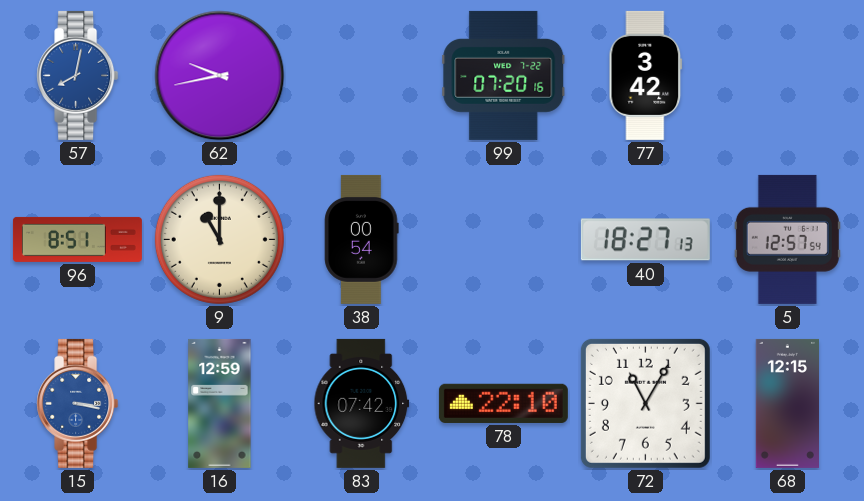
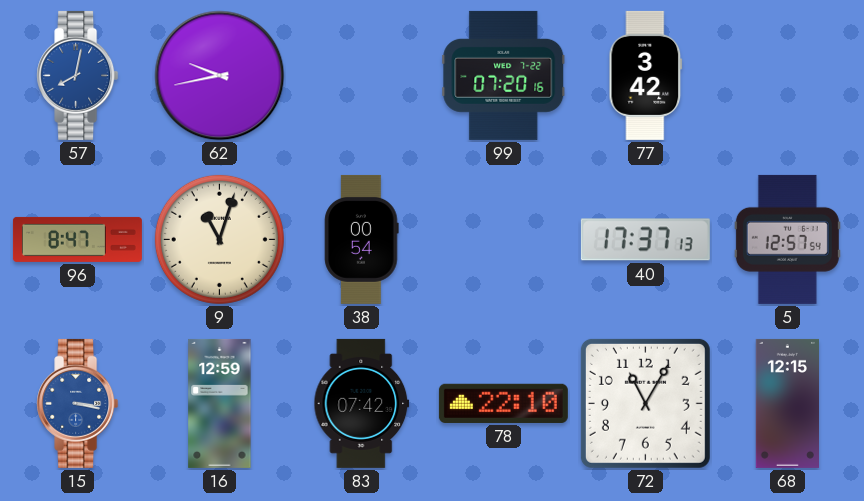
96: 8:51 -> 8:47
9: 11:00 -> 11:03
40: 18:27 -> 17:37
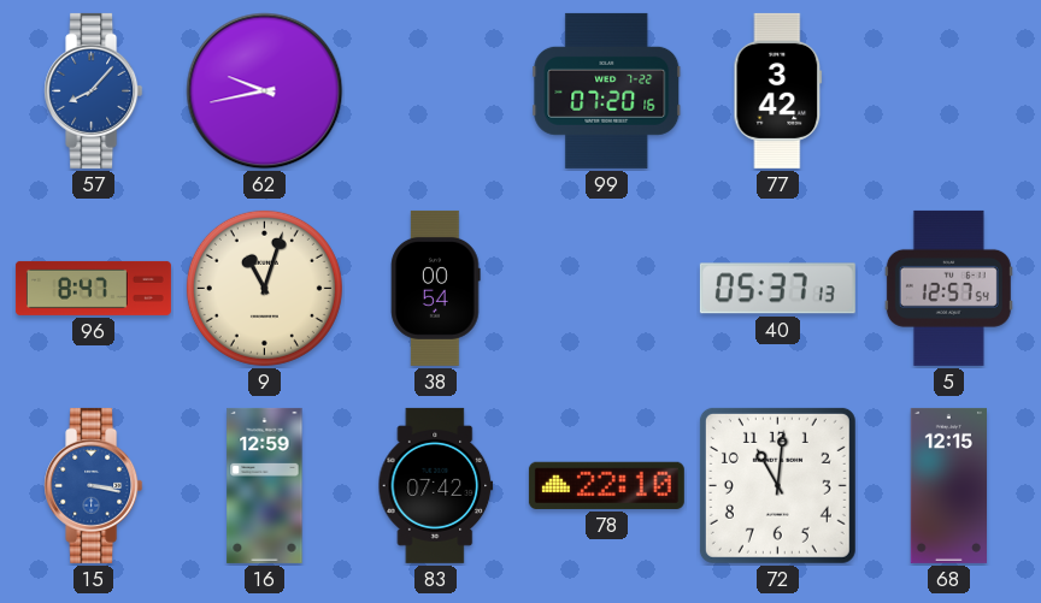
57: 8:02 -> 8:07
40: 17:37 -> 05:37
72: 11:05 -> 11:01
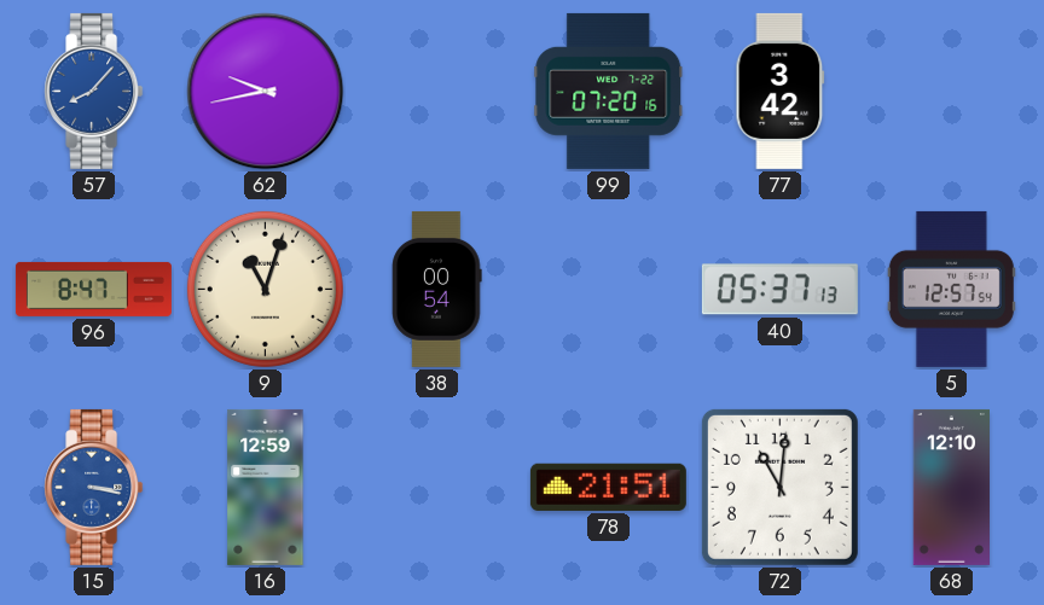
83: 07:42 -> none
78: 22:10 -> 21:51
68: 12:15 -> 12:10
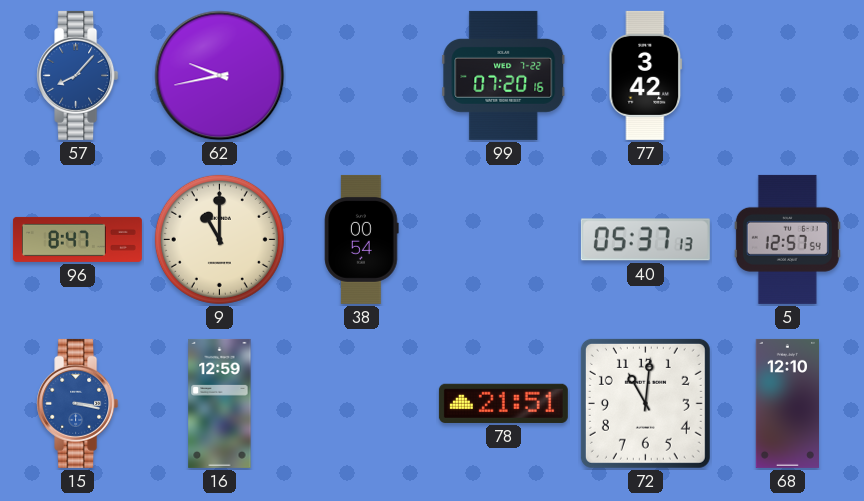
9: 11:03 -> 11:00
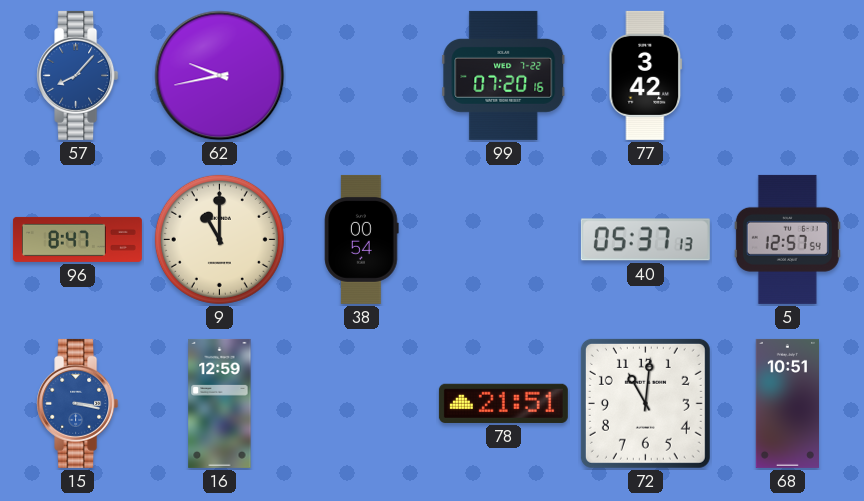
68: 12:10 -> 10:51
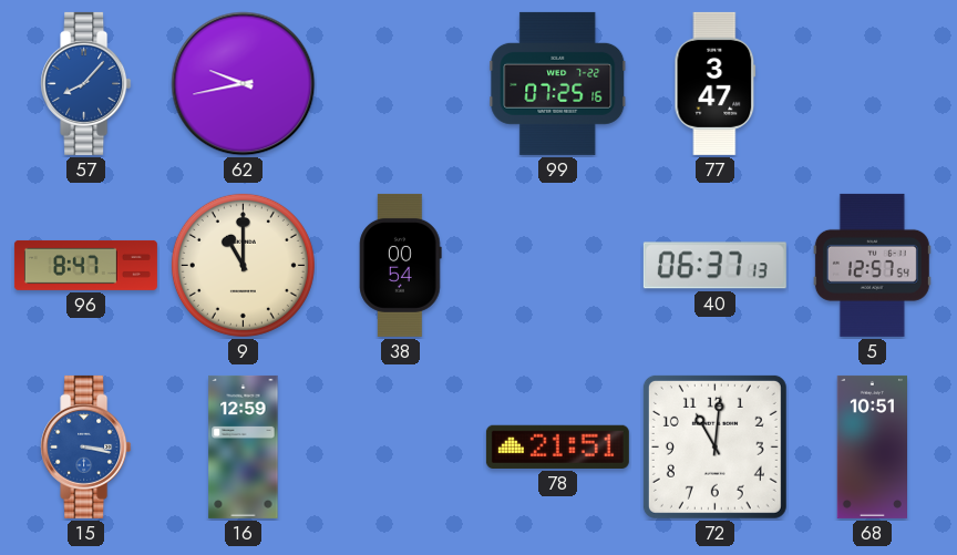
99: 07:20 -> 07:25
77: 3:42 -> 3:47
40: 05:37 -> 06:37
